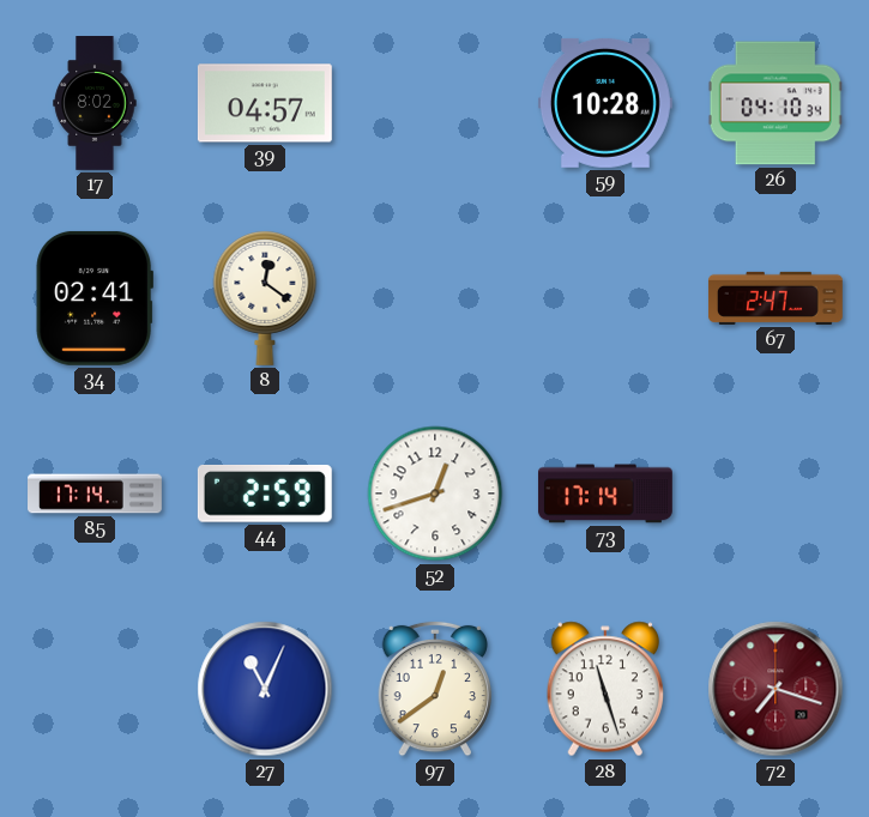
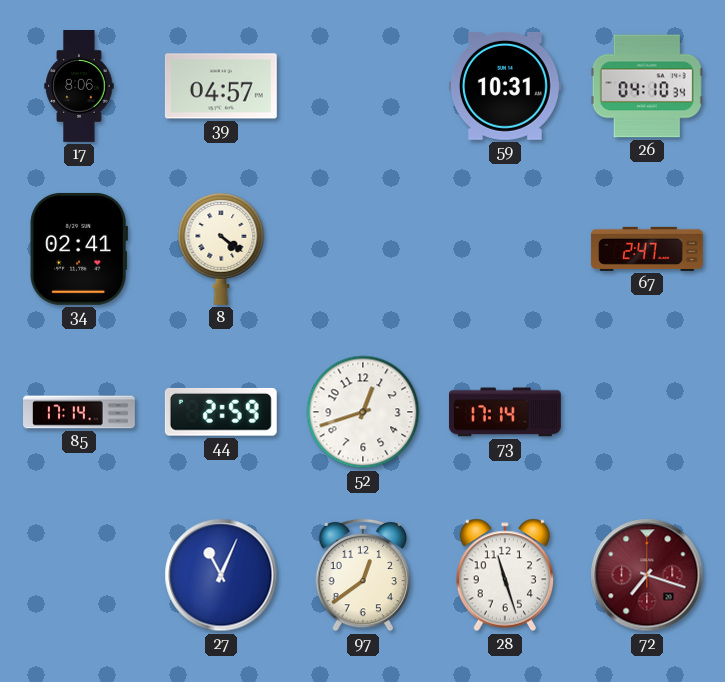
17: 8:02 -> 8:06
59: 10:28 -> 10:31
8: 12:21 -> 4:21
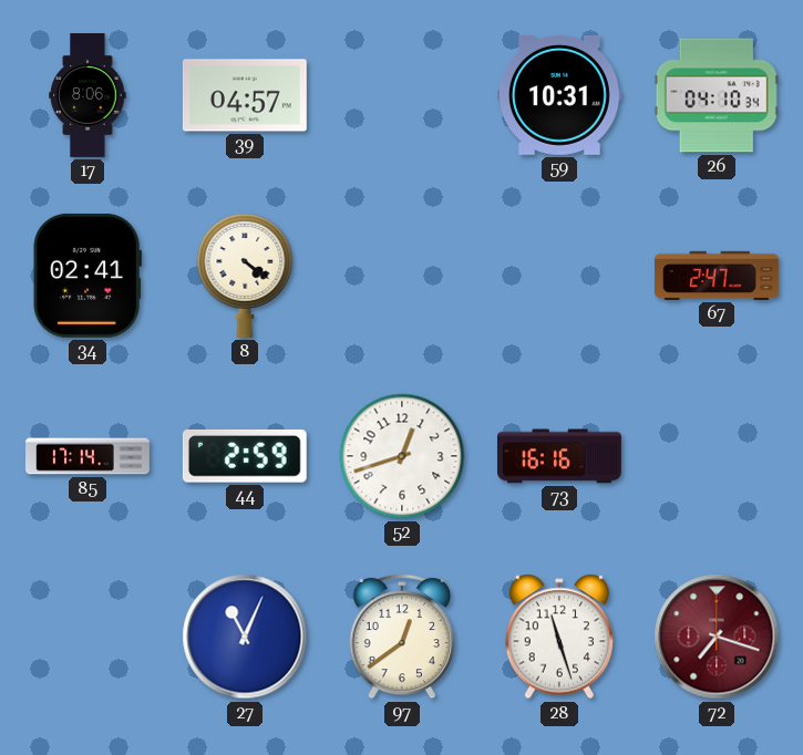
73: 17:14 -> 16:16
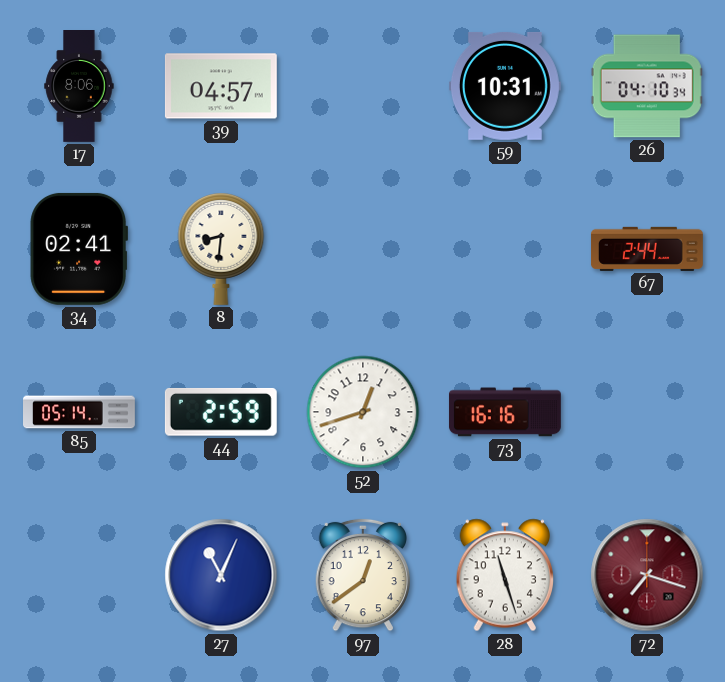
8: 4:21 -> 8:31
67: 2:47 -> 2:44
85: 17:14 -> 05:14
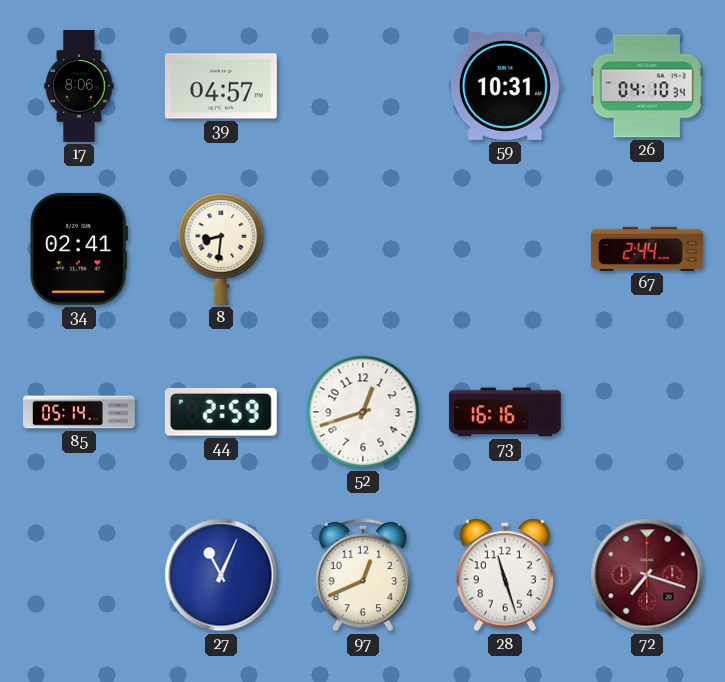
97: 12:39 -> 12:41
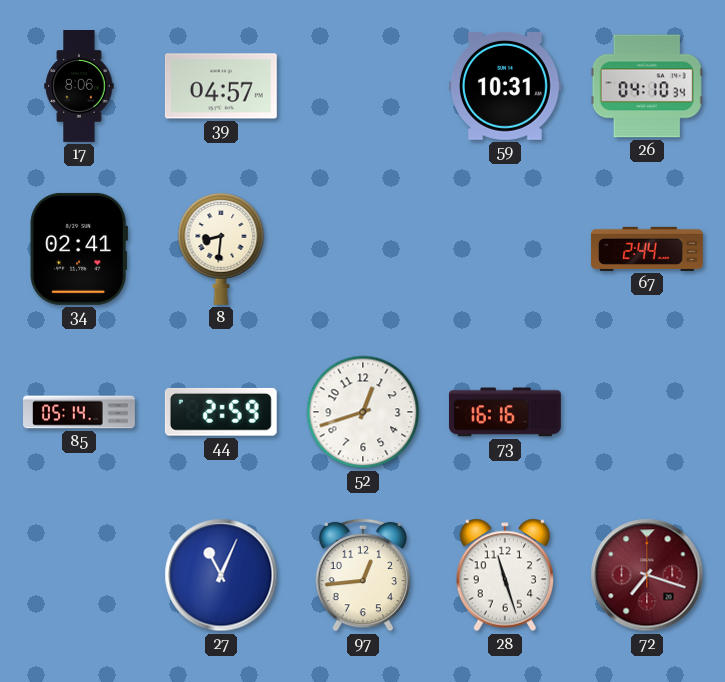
97: 12:41 -> 12:44
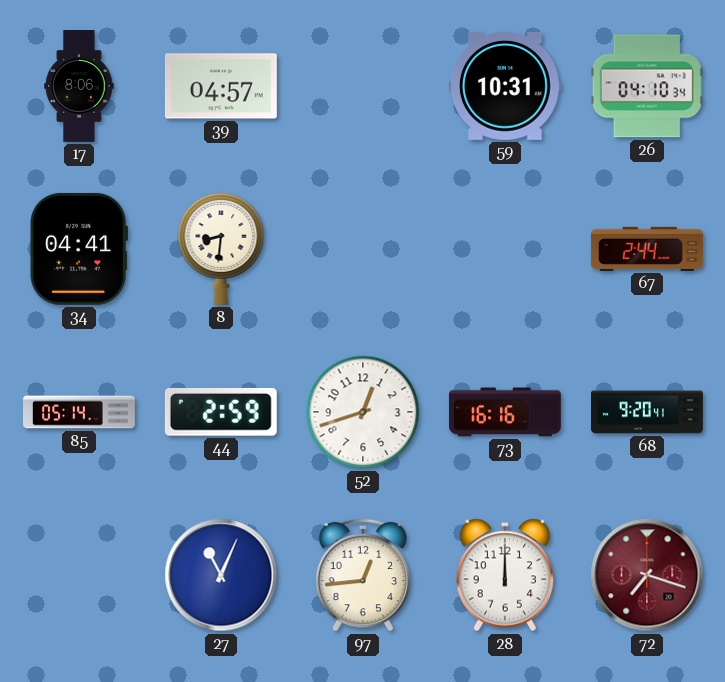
34: 02:41 -> 04:41
68: none -> 9:20
28: 11:27 -> 12:00
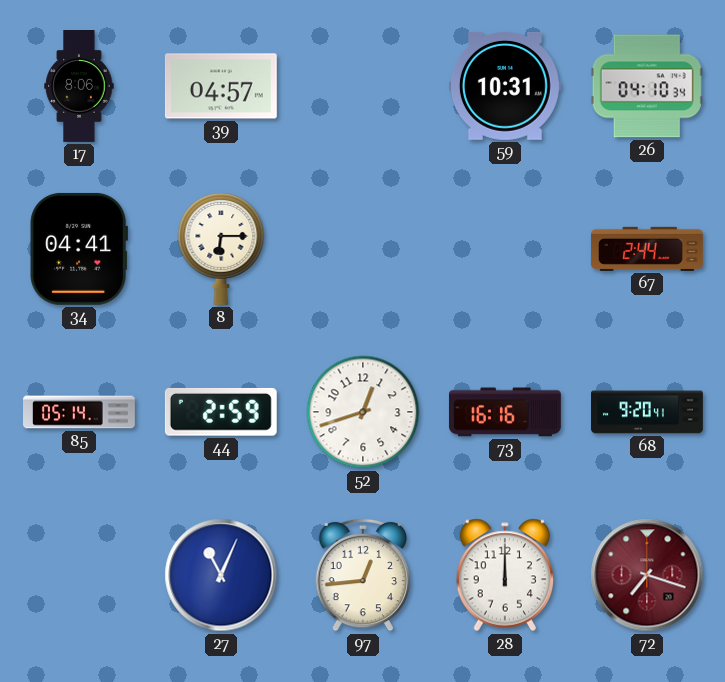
8: 8:31 -> 6:15
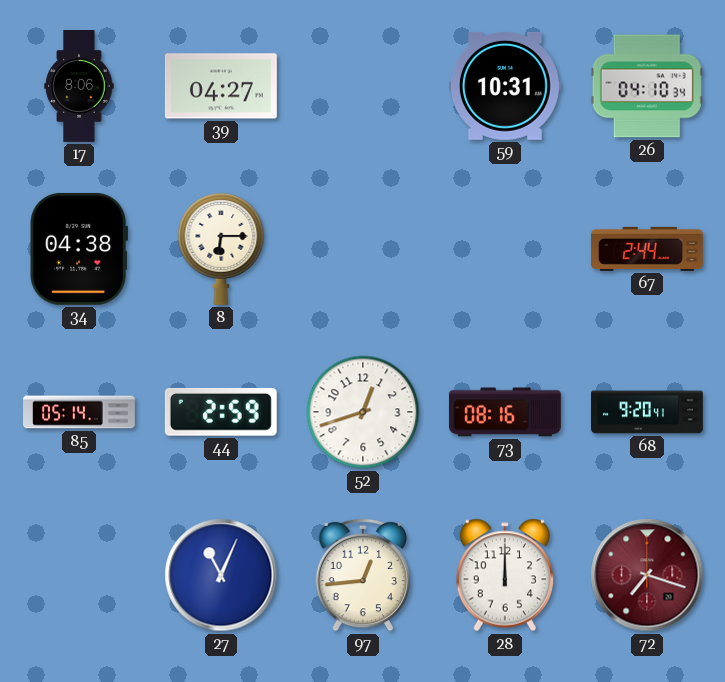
39: 04:57 -> 04:27
34: 04:41 -> 04:38
73: 16:16 -> 08:16
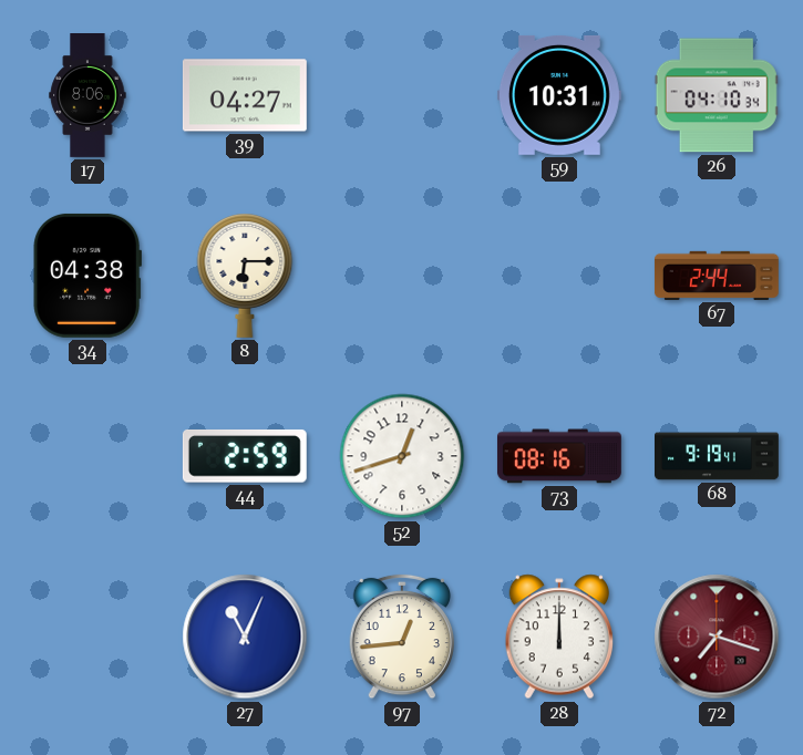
85: 05:14 -> none
68: 9:20 -> 9:19
